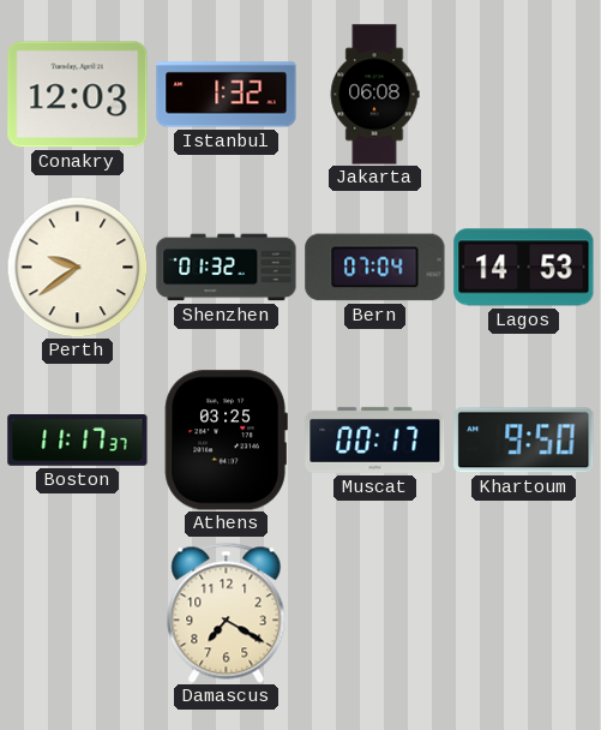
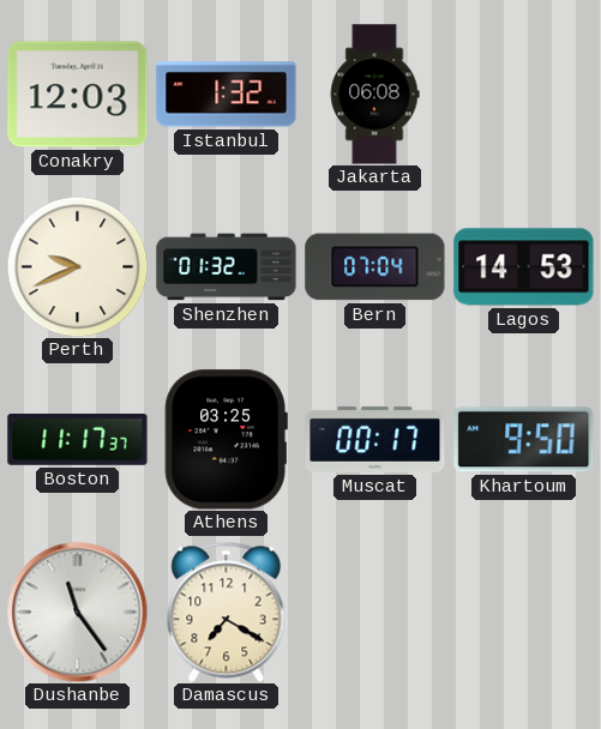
Perth: 9:39 -> 9:41
Dushanbe: none -> 11:24
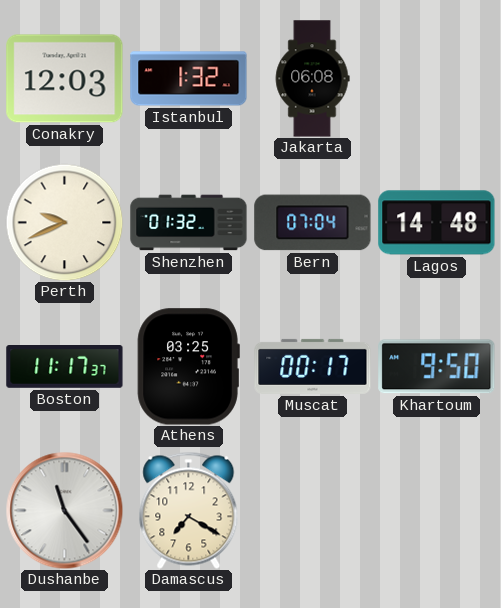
Lagos: 14:53 -> 14:48
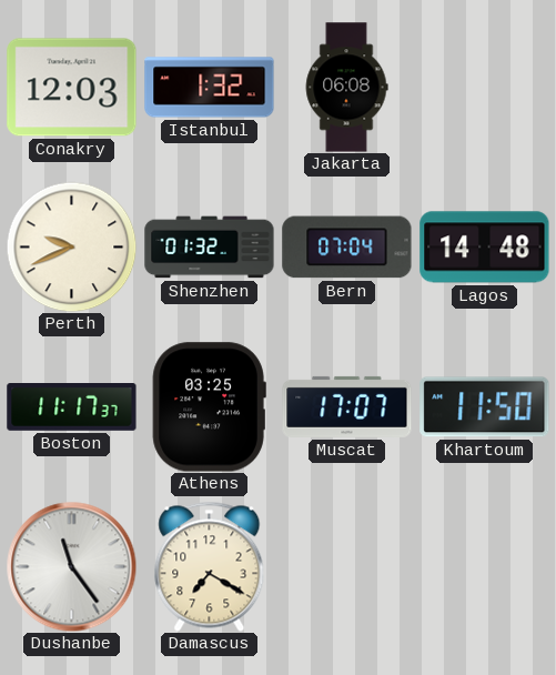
Muscat: 00:17 -> 17:07
Khartoum: 9:50 -> 11:50
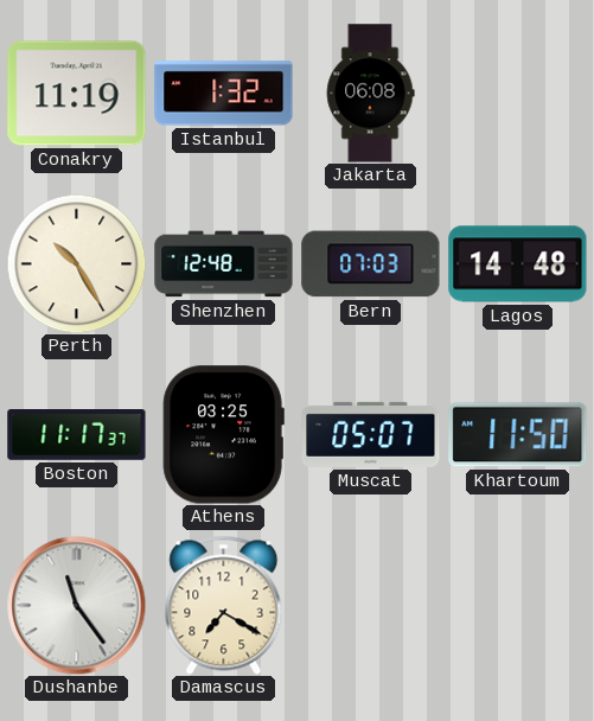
Conakry: 12:03 -> 11:19
Perth: 9:41 -> 10:25
Shenzhen: 01:32 -> 12:48
Bern: 07:04 -> 07:03
Muscat: 17:07 -> 05:07
